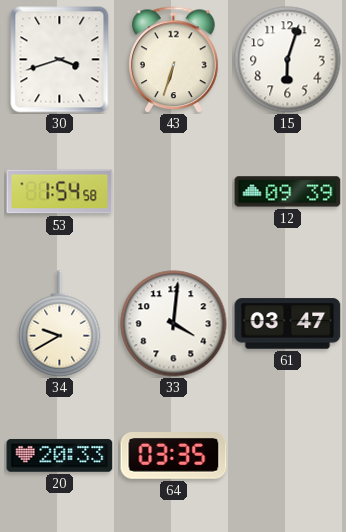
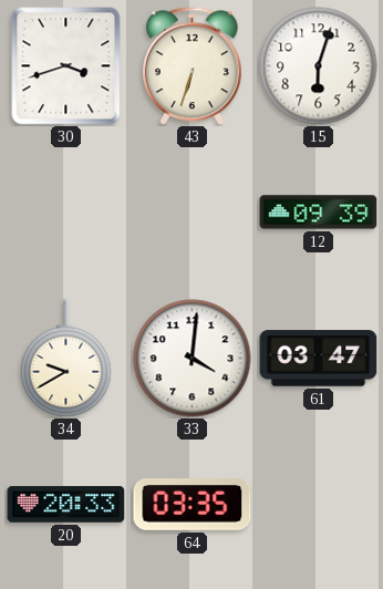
53: 1:54 -> none
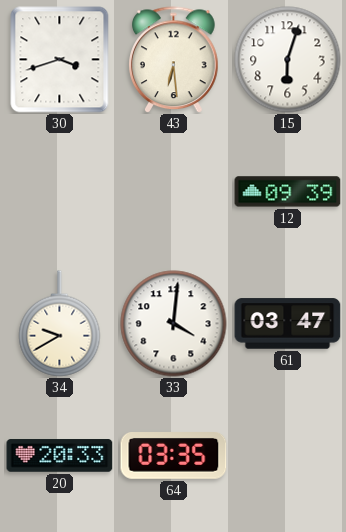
43: 6:33 -> 6:29
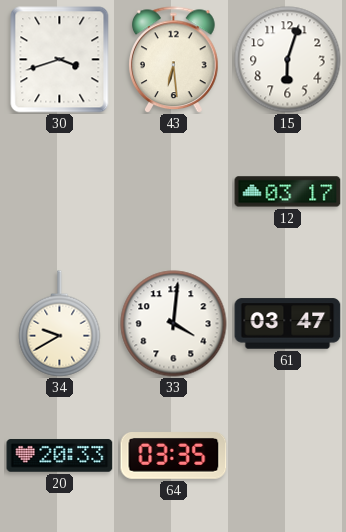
12: 09:39 -> 03:17
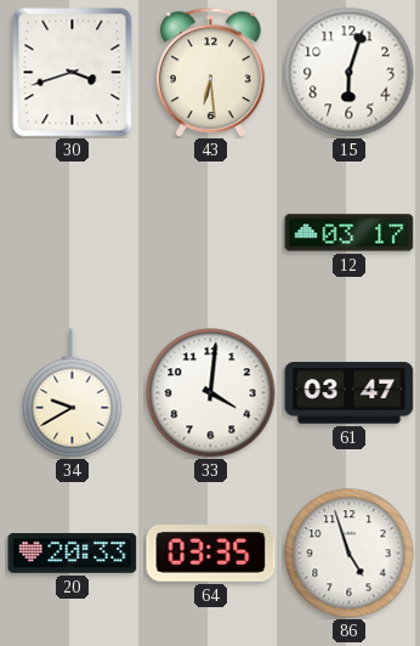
86: none -> 4:57
